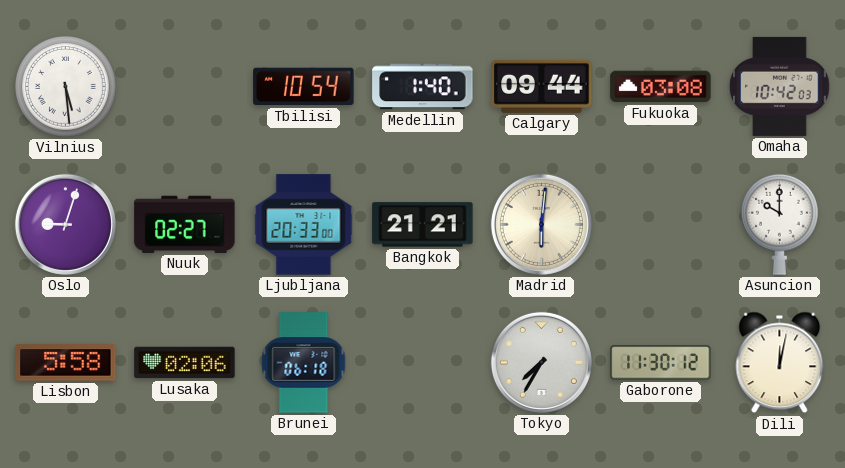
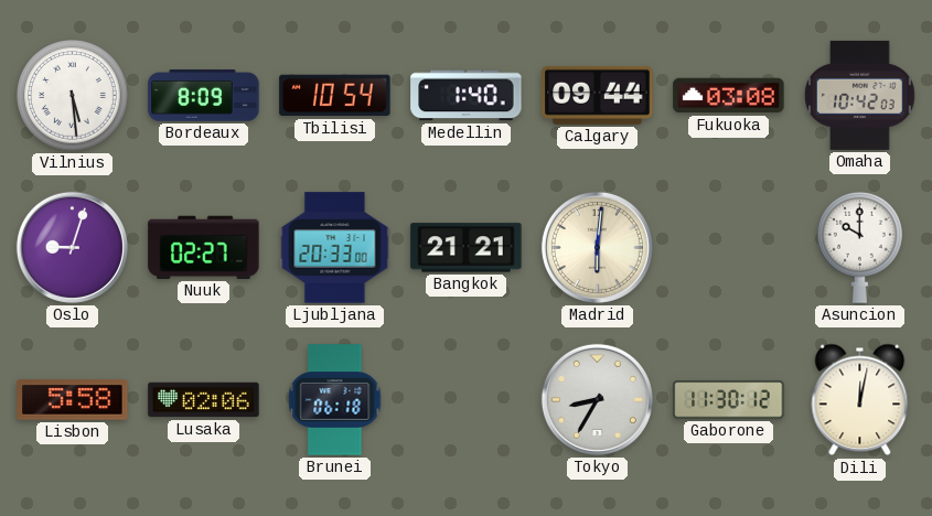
Bordeaux: none -> 8:09
Tokyo: 7:35 -> 8:35
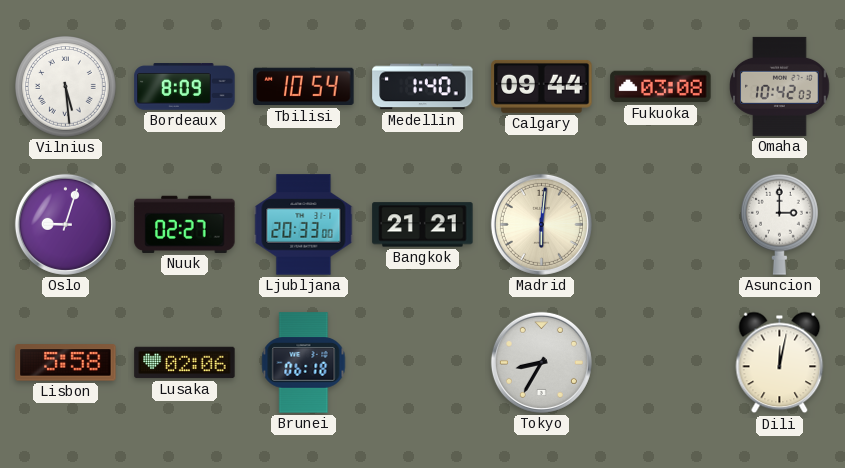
Asuncion: 10:00 -> 3:00
Gaborone: 11:30 -> none
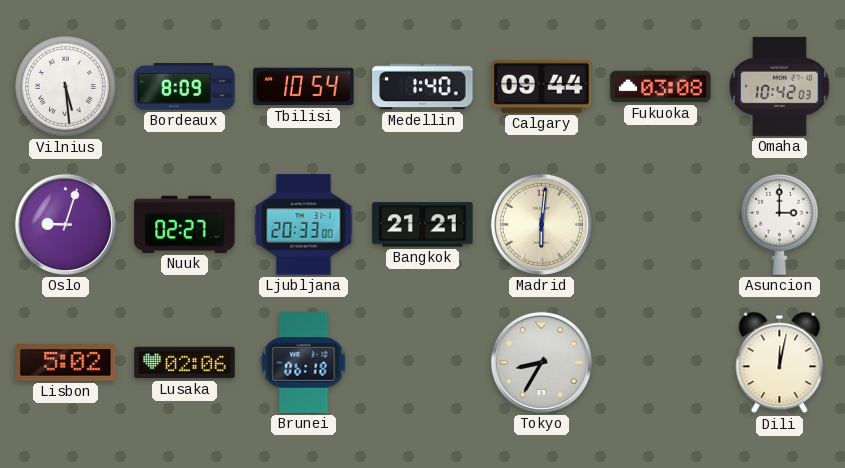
Lisbon: 5:58 -> 5:02
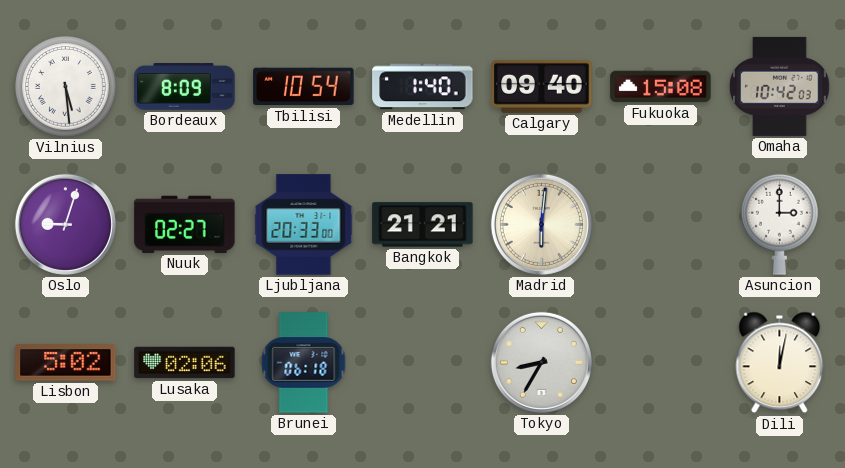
Calgary: 09:44 -> 09:40
Fukuoka: 03:08 -> 15:08
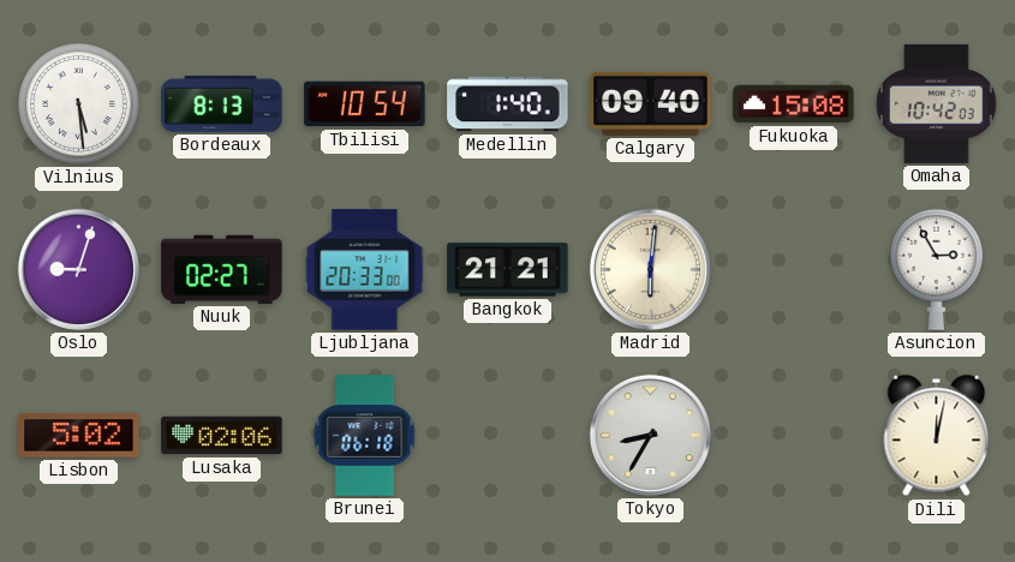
Bordeaux: 8:09 -> 8:13
Asuncion: 3:00 -> 2:55
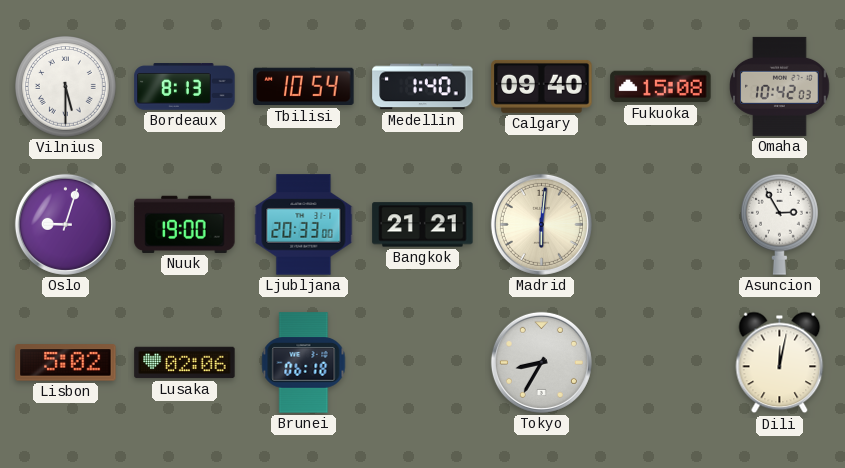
Vilnius: 5:29 -> 5:30
Nuuk: 02:27 -> 19:00
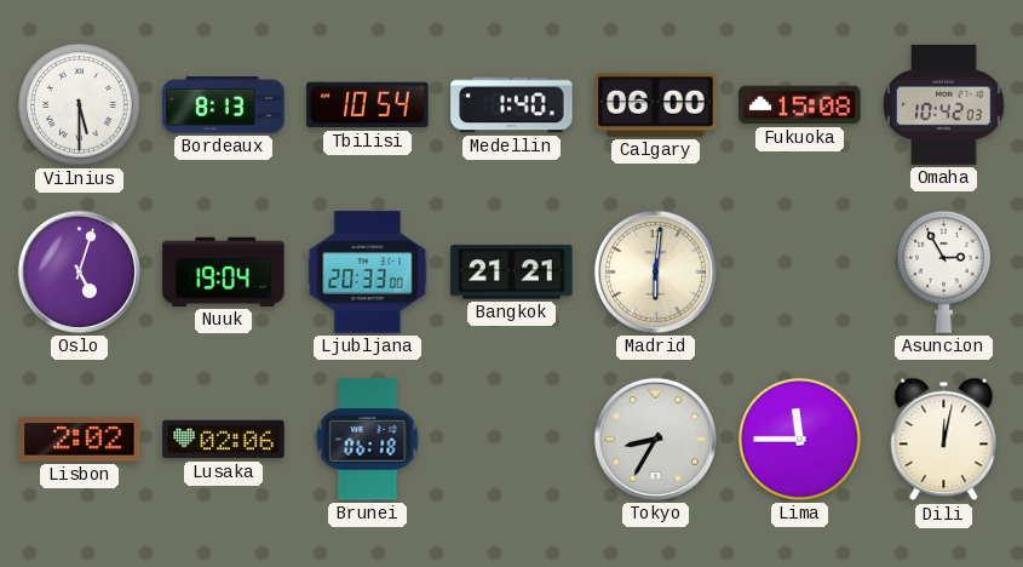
Calgary: 09:40 -> 06:00
Oslo: 9:03 -> 5:03
Nuuk: 19:00 -> 19:04
Lisbon: 5:02 -> 2:02
Lima: none -> 11:45
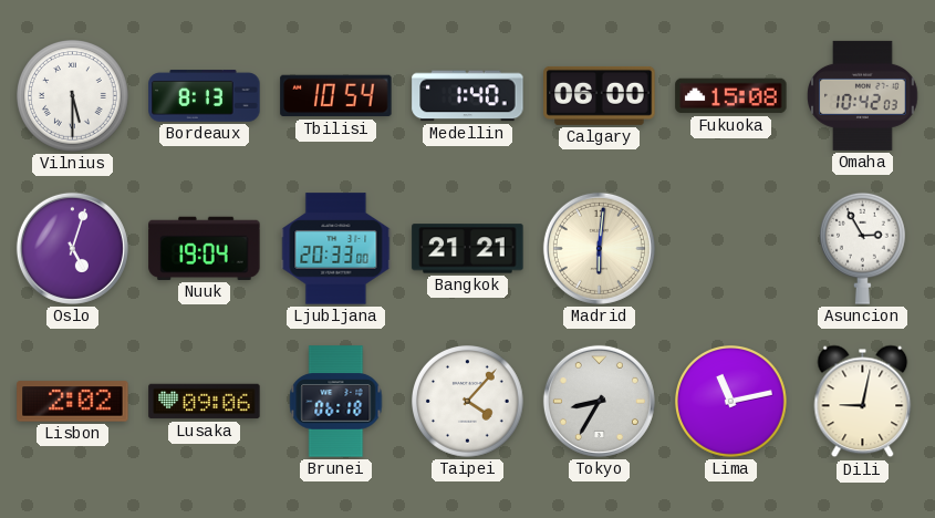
Lusaka: 02:06 -> 09:06
Taipei: none -> 4:07
Lima: 11:45 -> 11:13
Dili: 12:02 -> 9:02
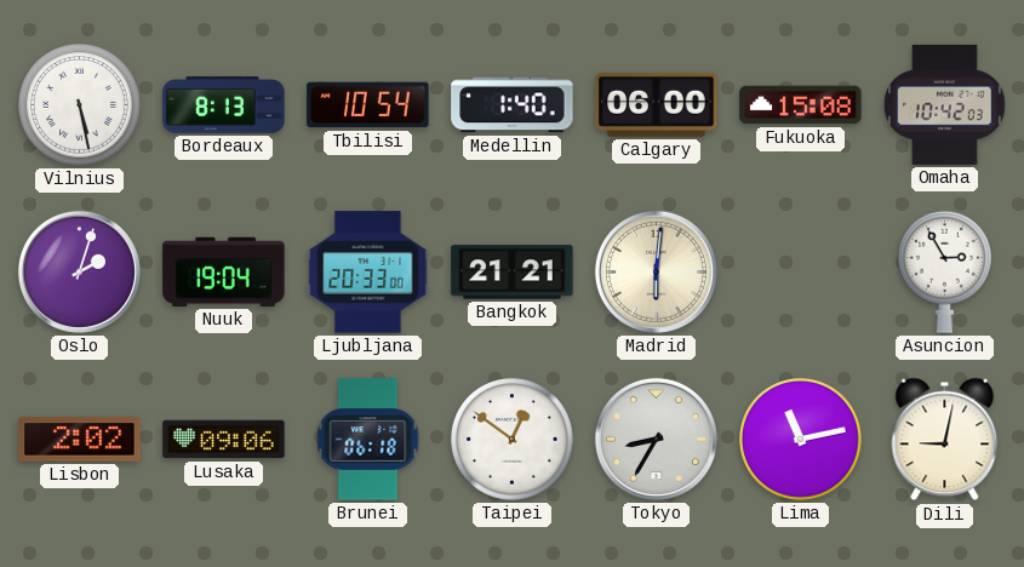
Vilnius: 5:30 -> 5:28
Oslo: 5:03 -> 2:03
Taipei: 4:07 -> 12:51
